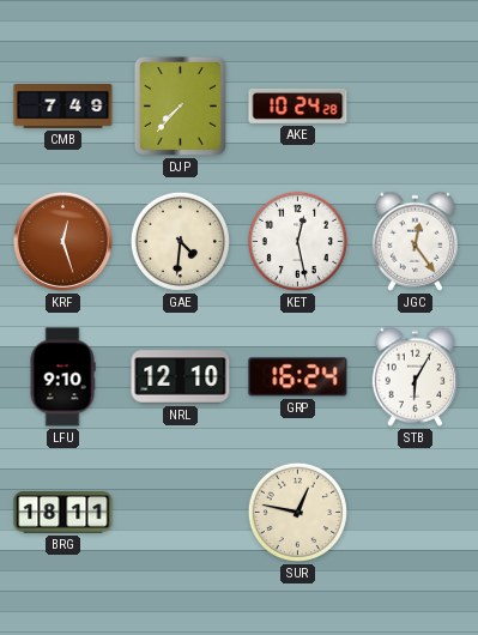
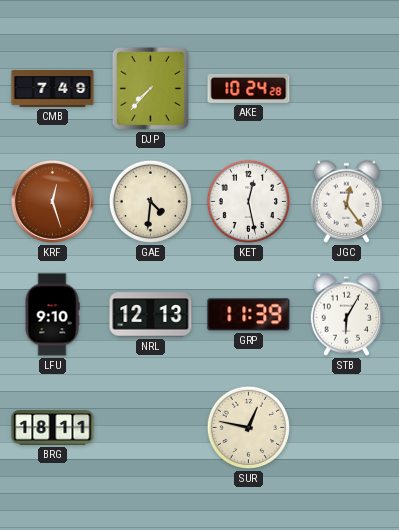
NRL: 12:10 -> 12:13
GRP: 16:24 -> 11:39
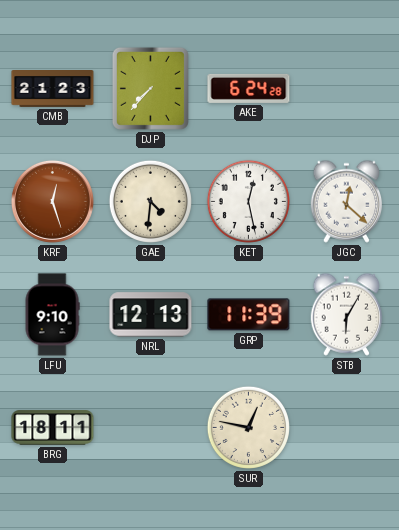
CMB: 7:49 -> 21:23
AKE: 10:24 -> 6:24
JGC: 12:24 -> 12:22
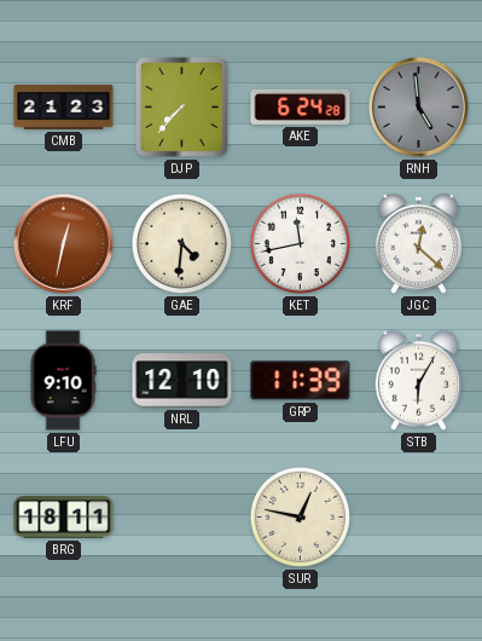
RNH: none -> 4:59
KRF: 12:27 -> 12:32
KET: 12:28 -> 11:43
NRL: 12:13 -> 12:10
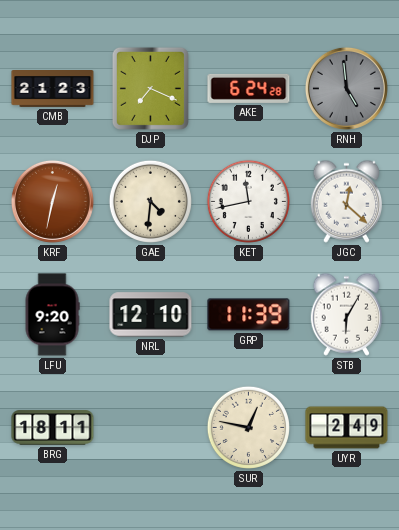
DJP: 7:37 -> 7:19
LFU: 9:10 -> 9:20
UYR: none -> 2:49
